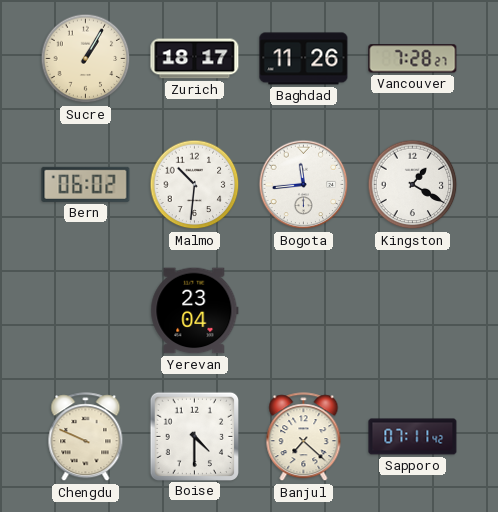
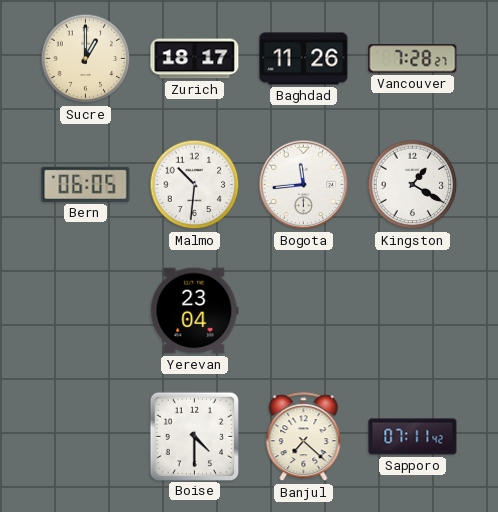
Sucre: 1:05 -> 1:00
Bern: 06:02 -> 06:05
Chengdu: 9:49 -> none
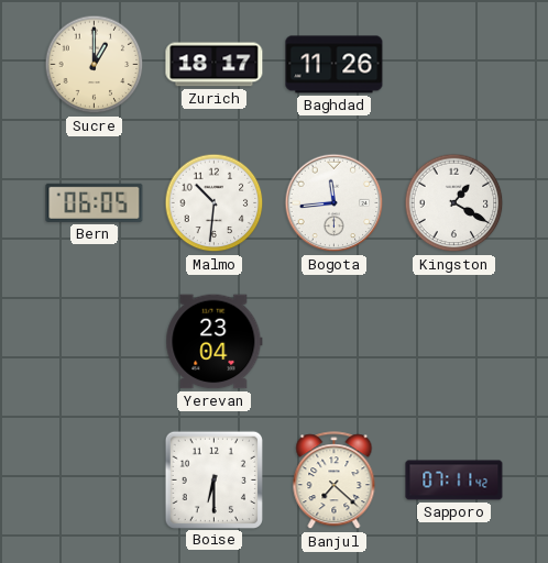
Vancouver: 7:28 -> none
Boise: 4:30 -> 6:30
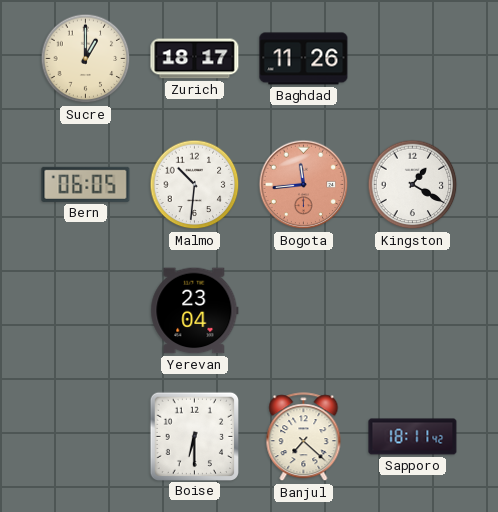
Bogota dial: white -> salmon
Sapporo: 07:11 -> 18:11
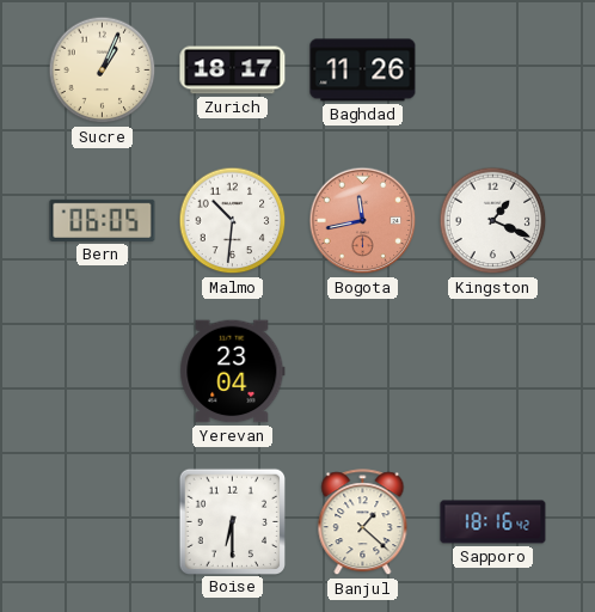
Sucre: 1:00 -> 1:04
Bogota: 11:44 -> 11:43
Kingston: 1:20 -> 1:19
Banjul: 7:22 -> 1:22
Sapporo: 18:11 -> 18:16
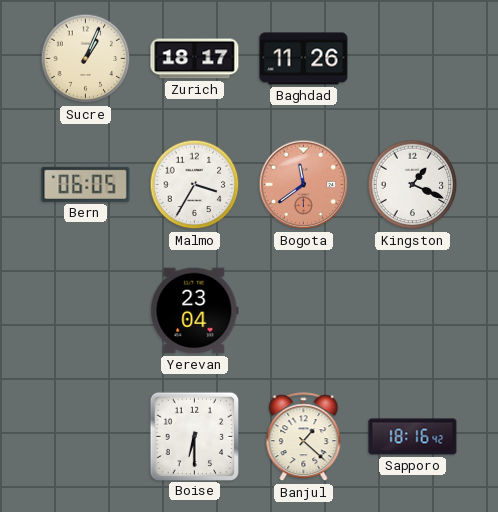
Malmo: 10:31 -> 3:35
Bogota: 11:43 -> 11:39
